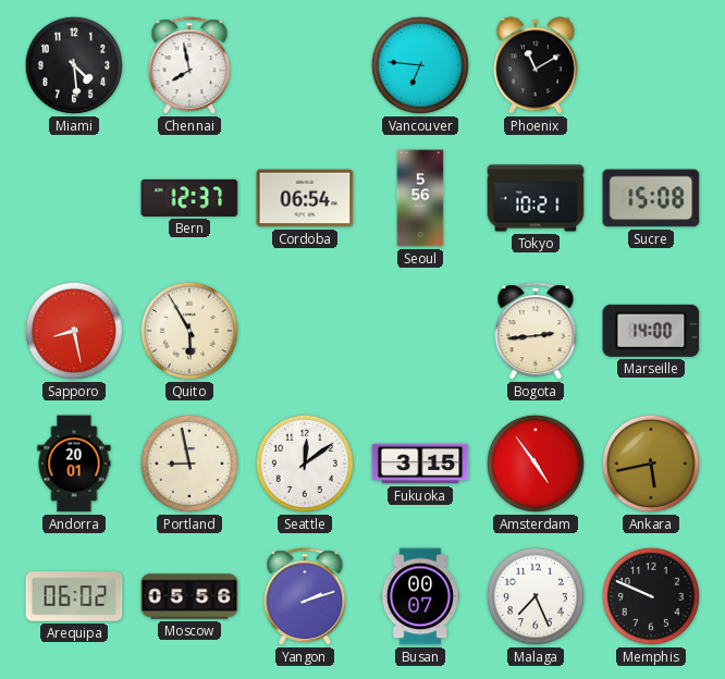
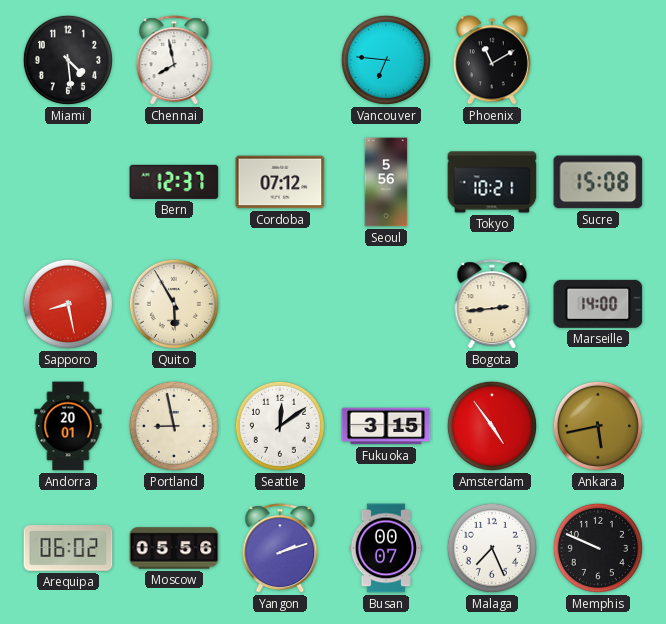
Cordoba: 06:54 -> 07:12
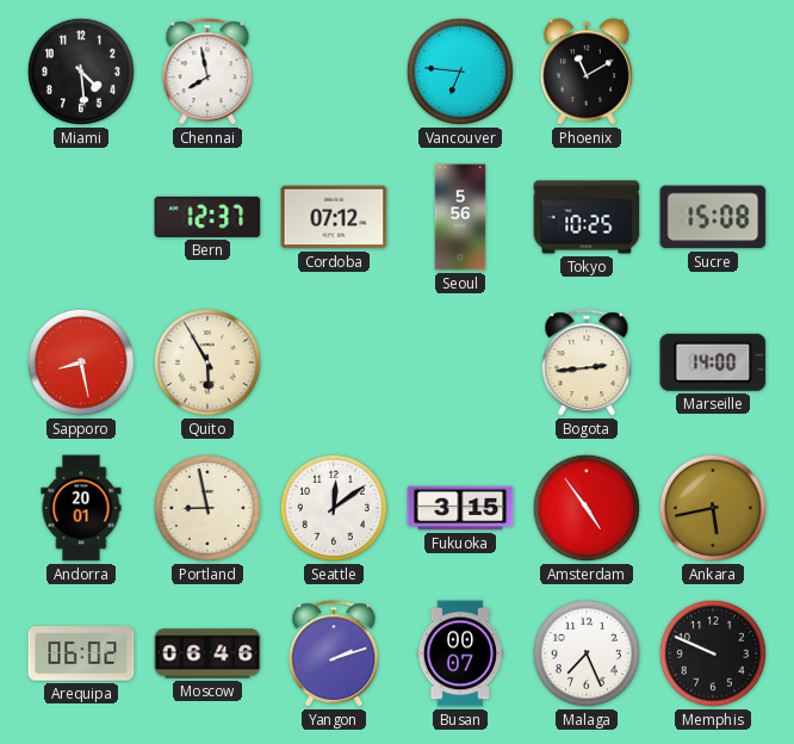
Tokyo: 10:21 -> 10:25
Moscow: 05:56 -> 06:46
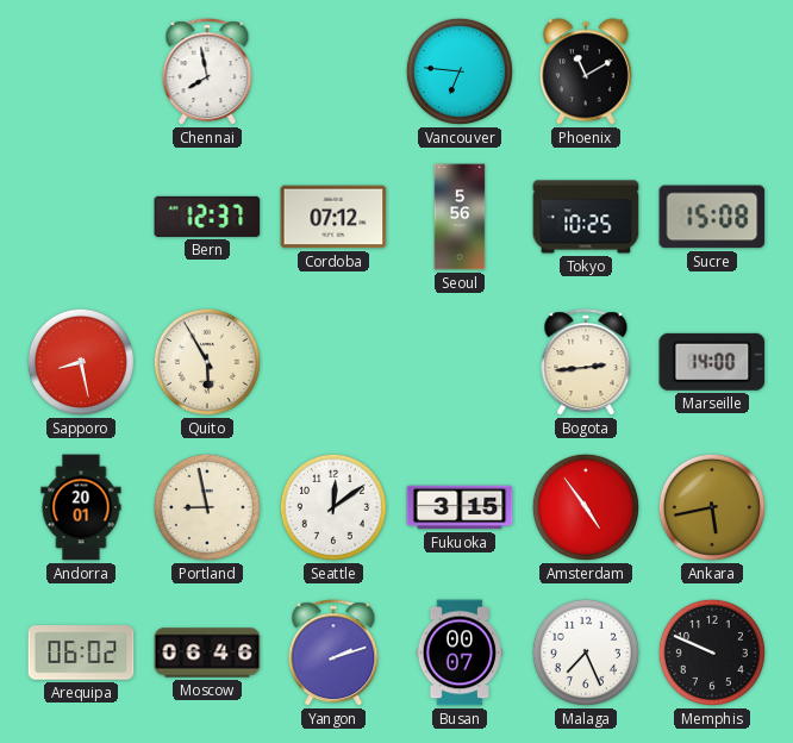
Miami: 4:29 -> none
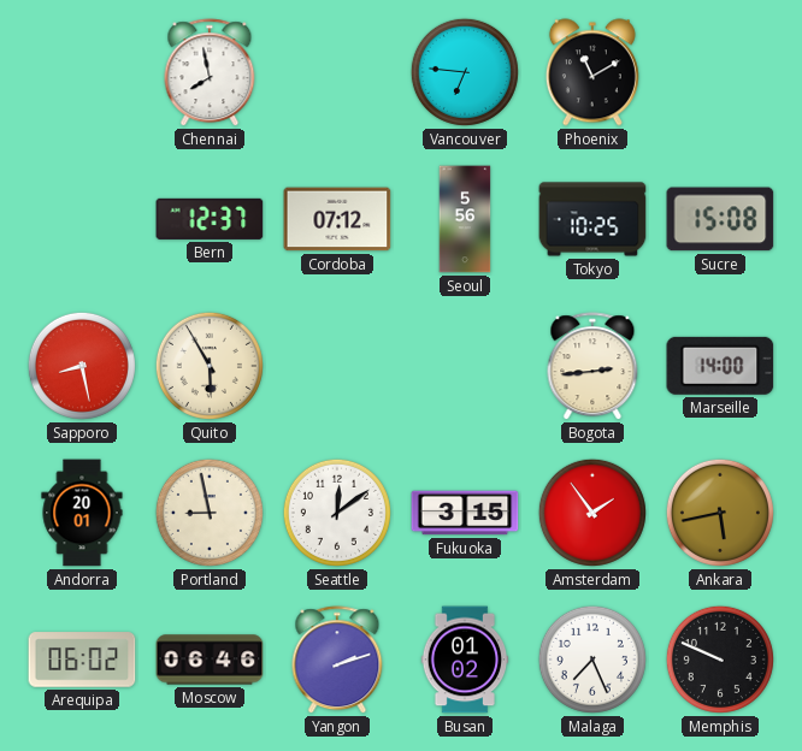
Amsterdam: 4:54 -> 1:54
Busan: 00:07 -> 01:02
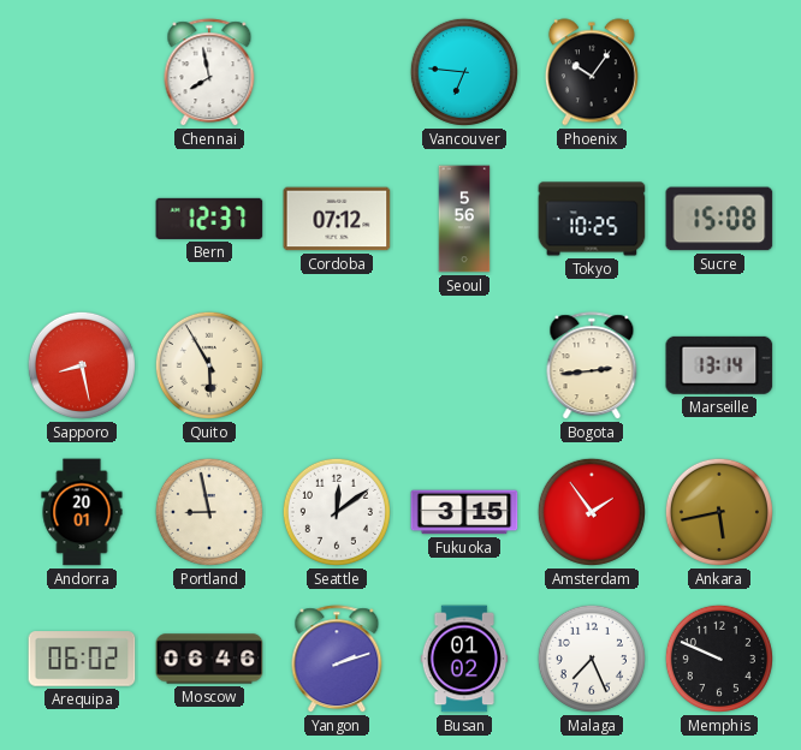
Phoenix: 11:10 -> 10:06
Marseille: 14:00 -> 13:14
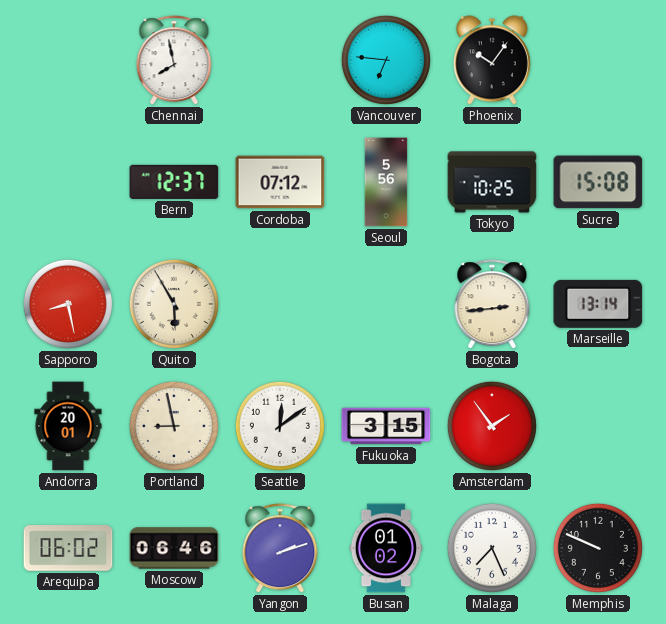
Ankara: 5:43 -> none
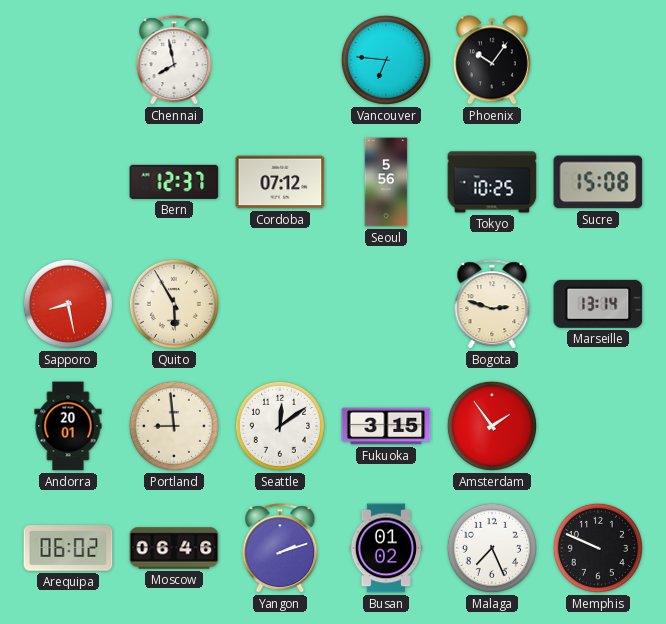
Bogota: 2:44 -> 2:48
Portland: 8:58 -> 8:59
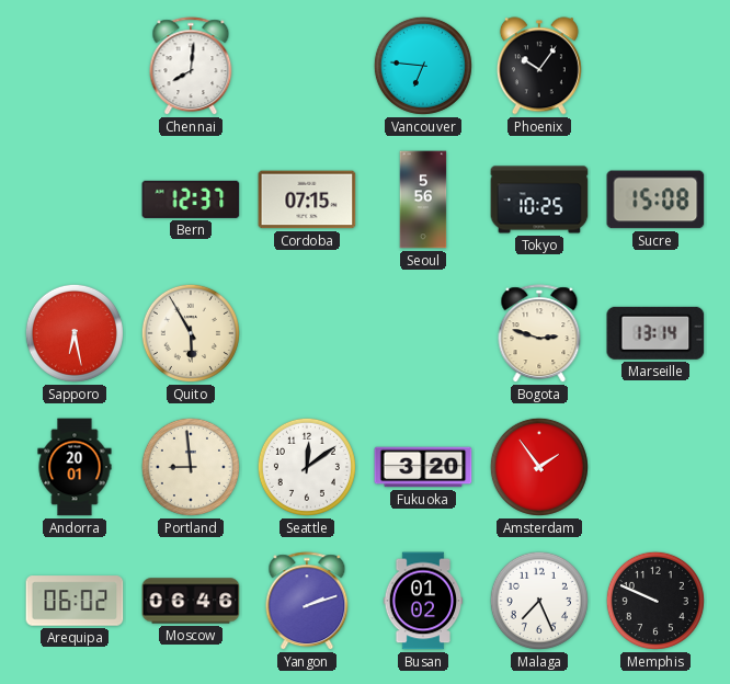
Chennai: 7:58 -> 8:01
Cordoba: 07:12 -> 07:15
Sapporo: 8:28 -> 6:28
Fukuoka: 3:15 -> 3:20
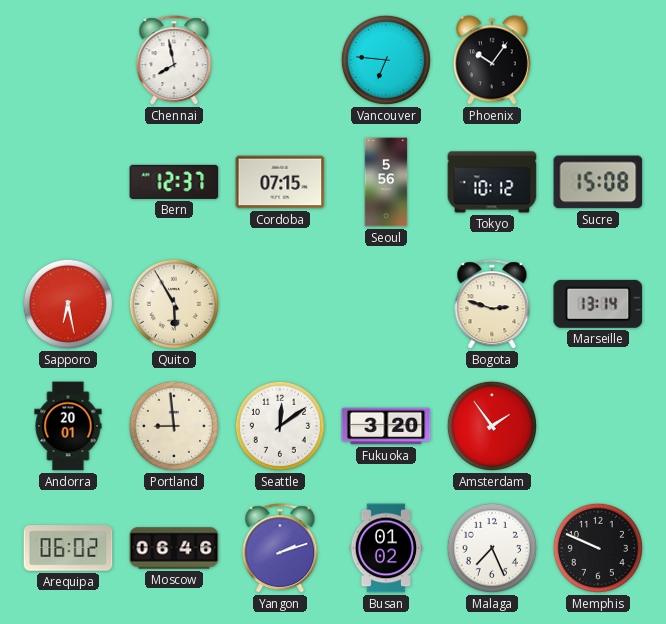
Chennai: 8:01 -> 7:58
Tokyo: 10:25 -> 10:12
